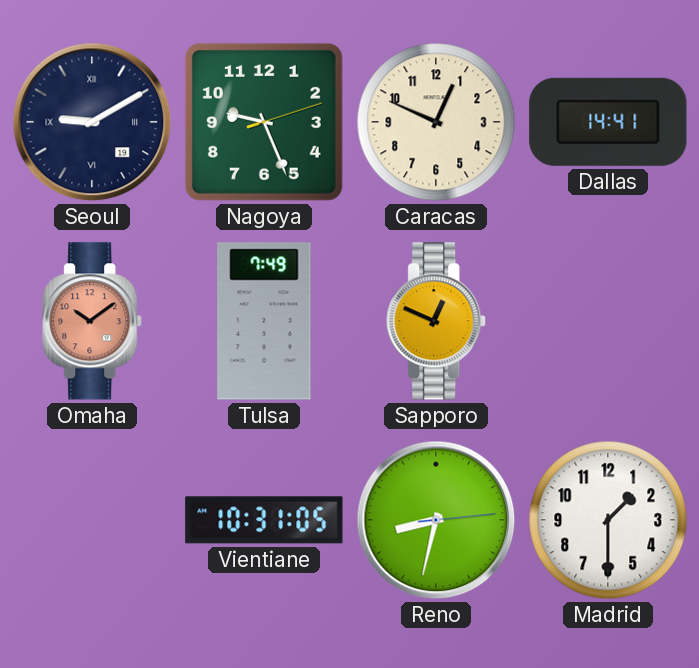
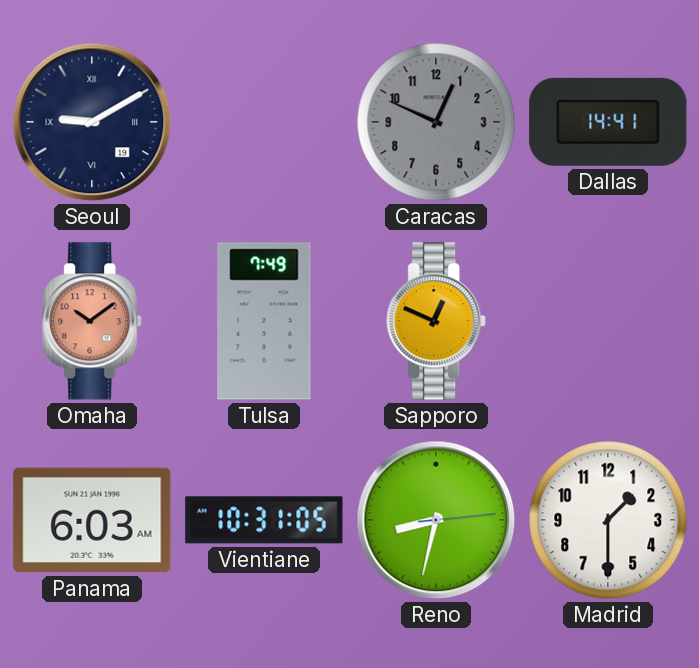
Nagoya: 9:26 -> none
Caracas dial: cream -> grey
Panama: none -> 6:03
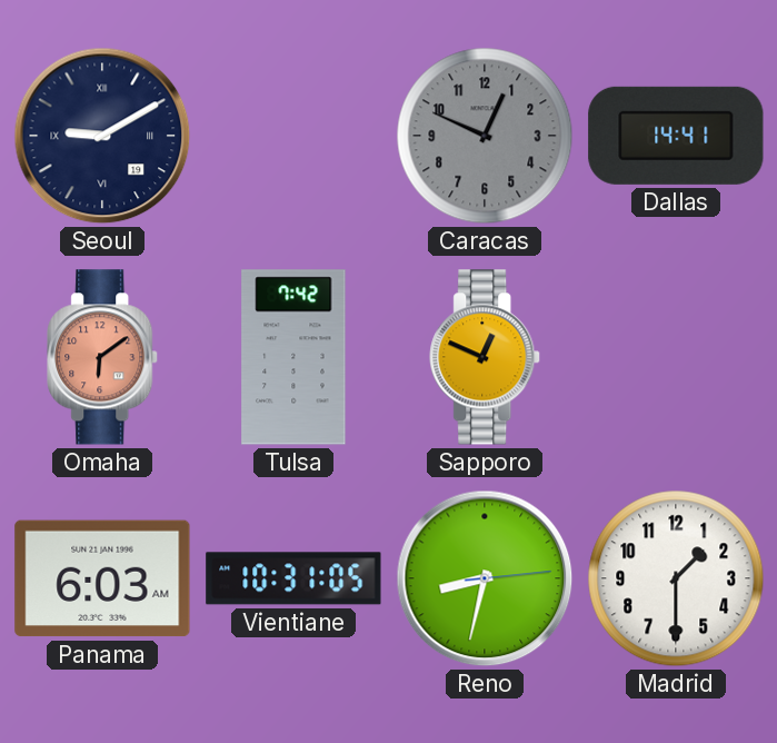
Omaha: 10:09 -> 6:09
Tulsa: 7:49 -> 7:42
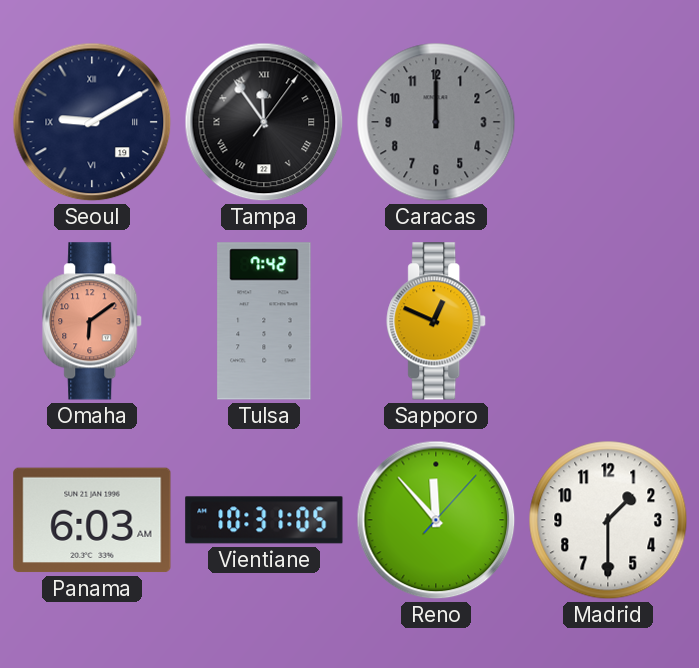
Tampa: none -> 11:54
Caracas: 12:49 -> 12:00
Dallas: 14:41 -> none
Reno: 8:32 -> 11:53
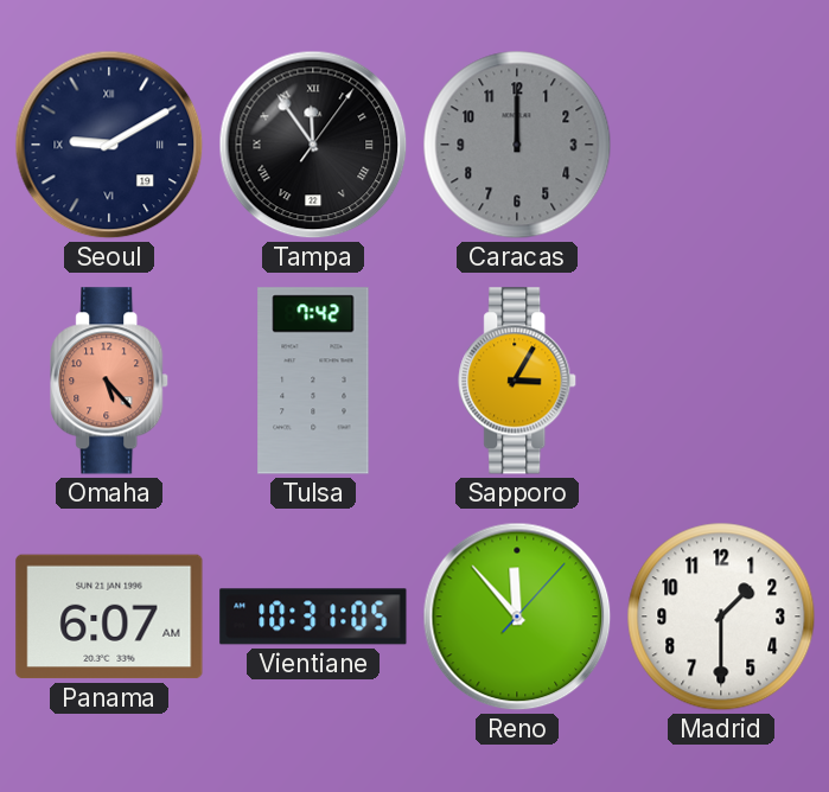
Omaha: 6:09 -> 5:23
Sapporo: 12:49 -> 3:05
Panama: 6:03 -> 6:07
